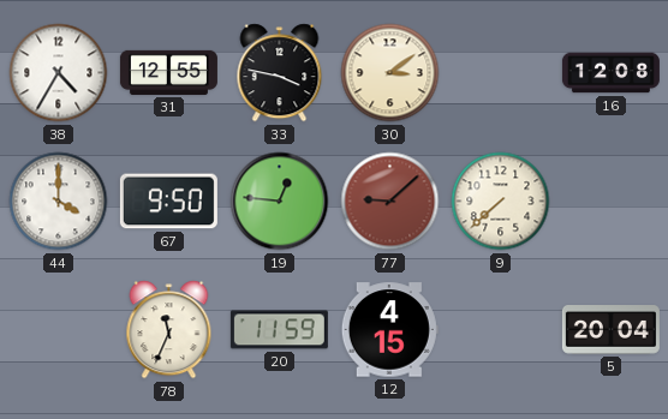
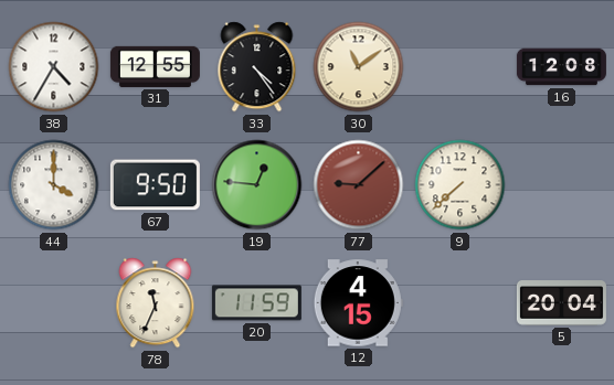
33: 3:47 -> 4:24
30: 3:09 -> 11:09
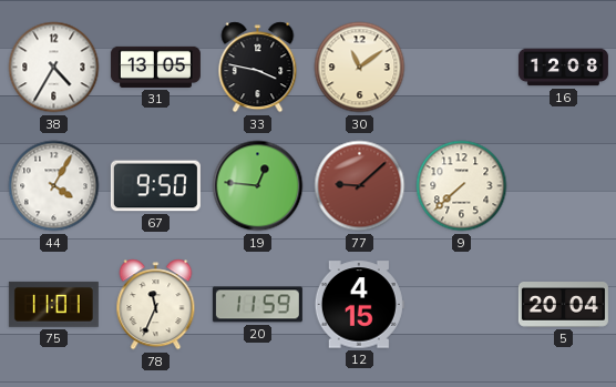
31: 12:55 -> 13:05
33: 4:24 -> 3:47
44: 4:00 -> 4:05
75: none -> 11:01
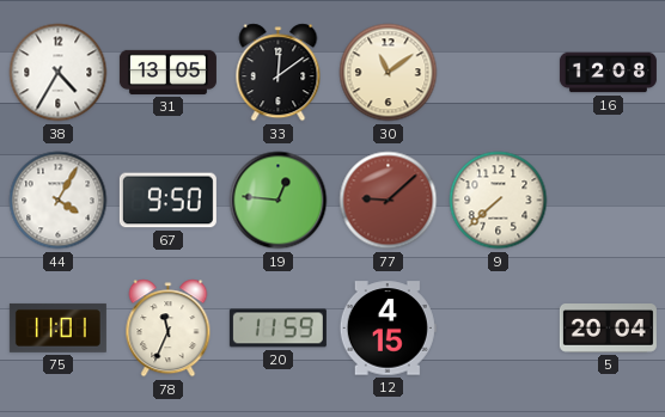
33: 3:47 -> 12:09
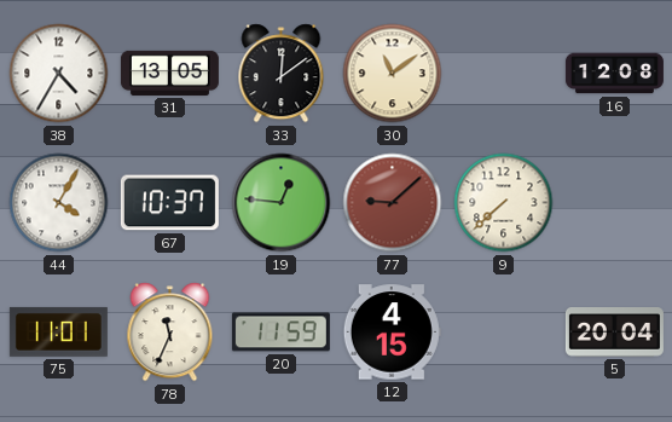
67: 9:50 -> 10:37
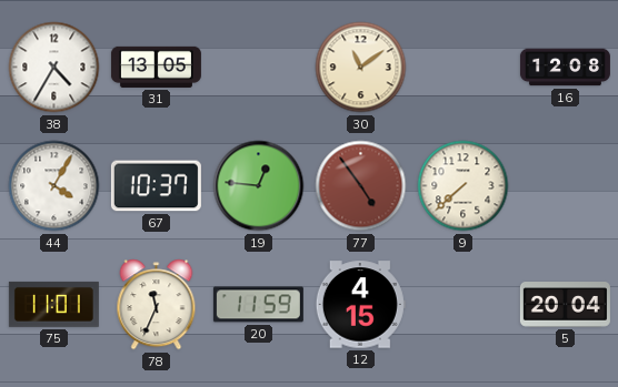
33: 12:09 -> none
77: 9:08 -> 4:54
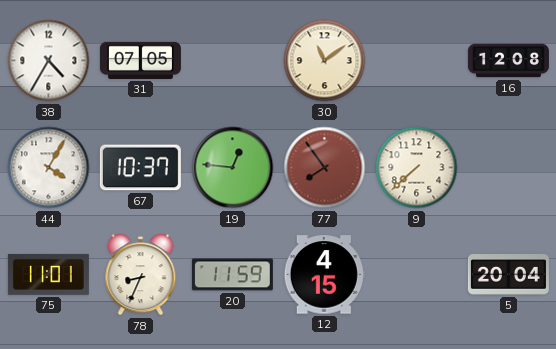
31: 13:05 -> 07:05
77: 4:54 -> 7:54
78: 11:34 -> 8:34
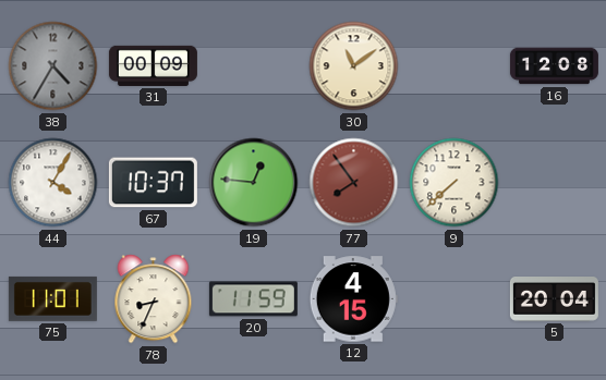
38 dial: white -> grey
31: 07:05 -> 00:09
